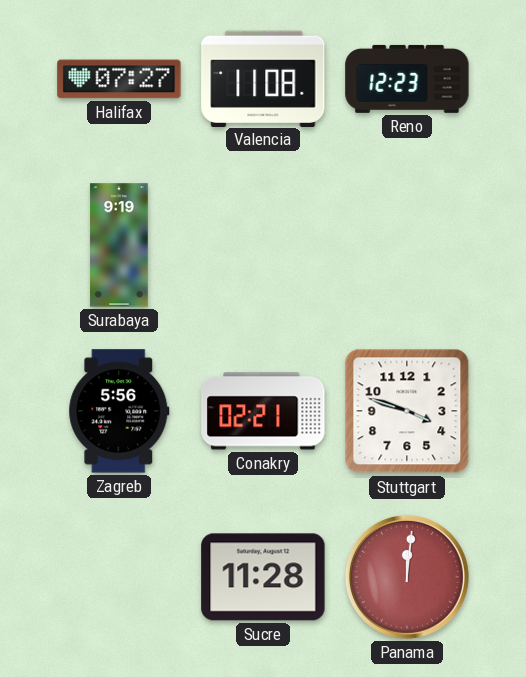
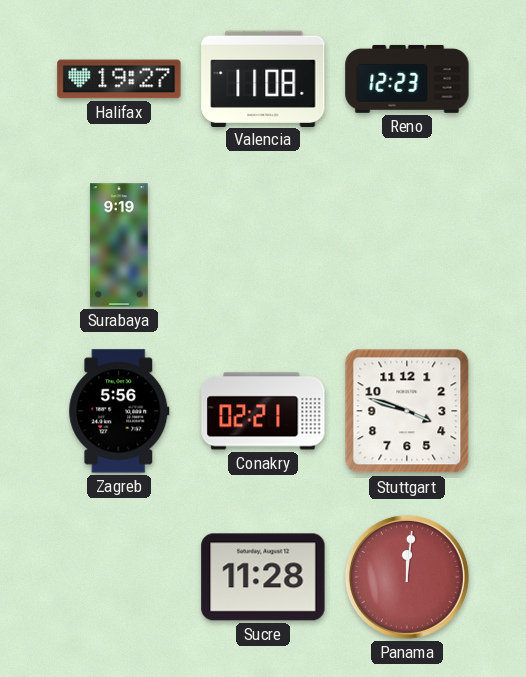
Halifax: 07:27 -> 19:27
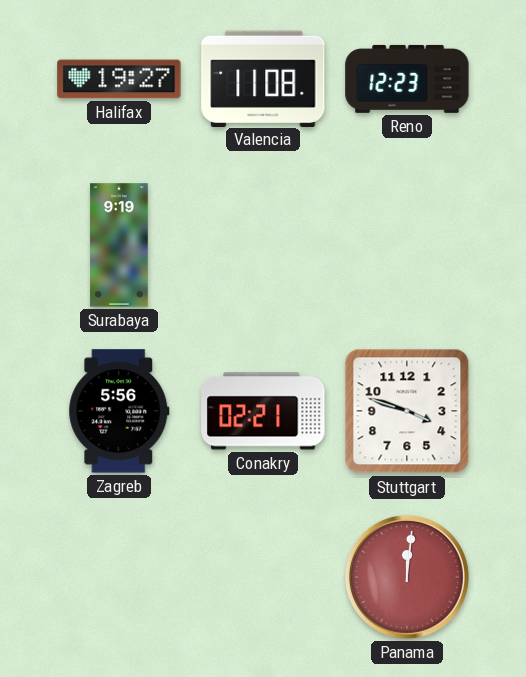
Sucre: 11:28 -> none
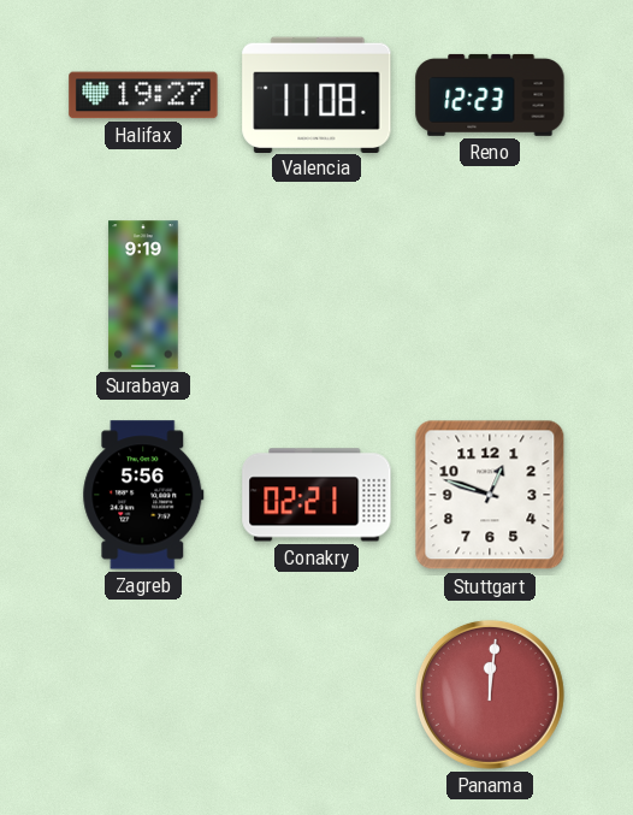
Stuttgart: 3:48 -> 12:48
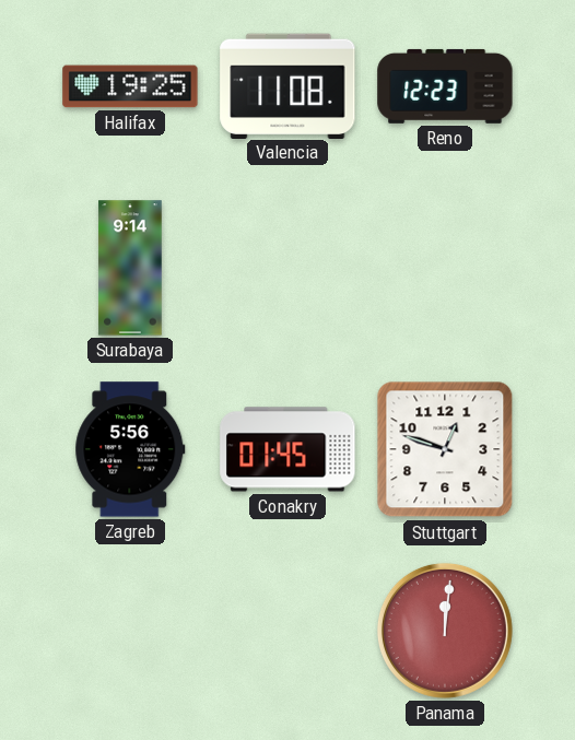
Halifax: 19:27 -> 19:25
Surabaya: 9:19 -> 9:14
Conakry: 02:21 -> 01:45
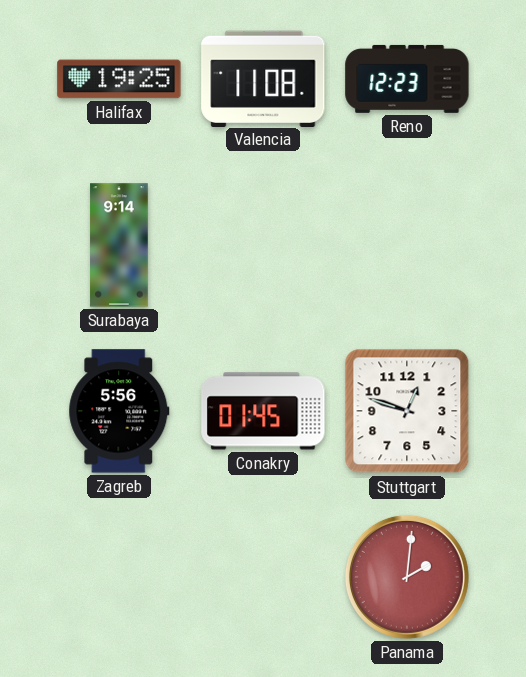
Panama: 12:01 -> 2:01
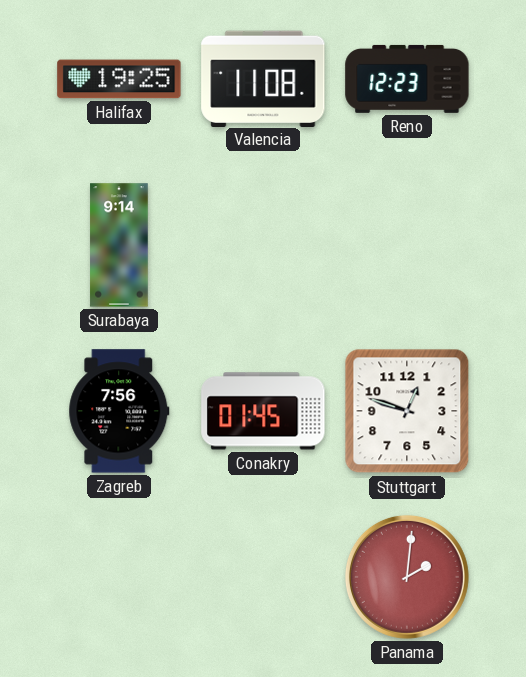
Zagreb: 5:56 -> 7:56
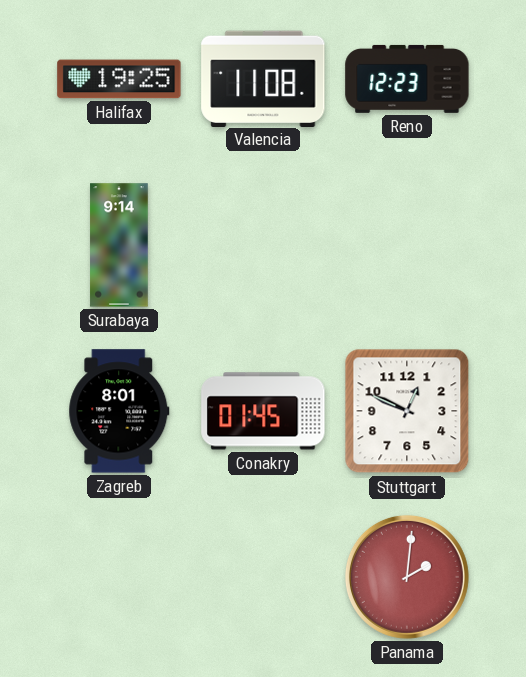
Zagreb: 7:56 -> 8:01
Stuttgart: 12:48 -> 12:49
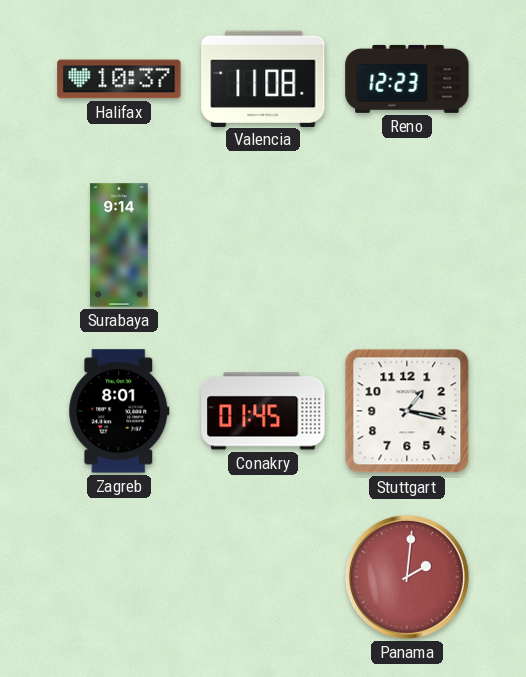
Halifax: 19:25 -> 10:37
Stuttgart: 12:49 -> 1:17
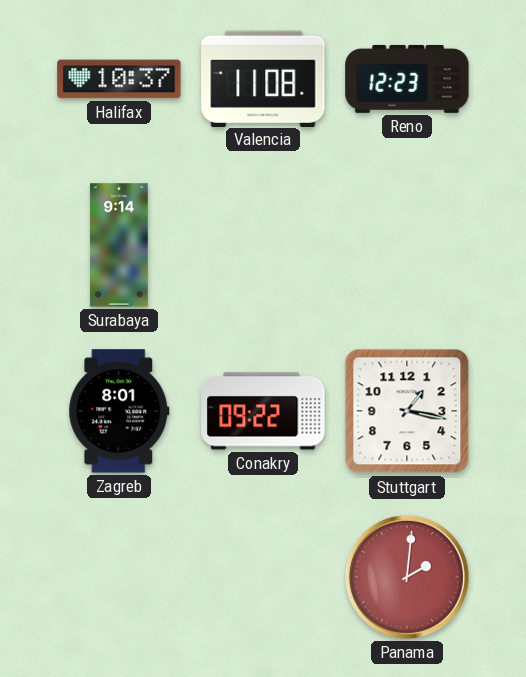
Conakry: 01:45 -> 09:22
